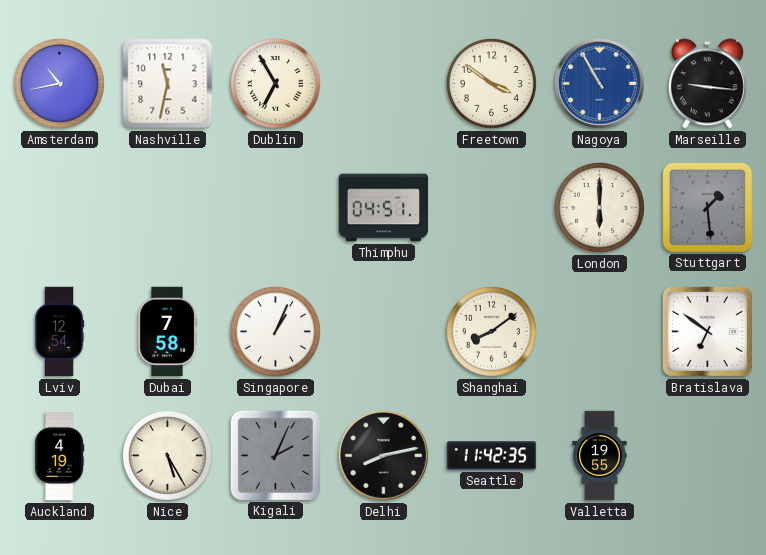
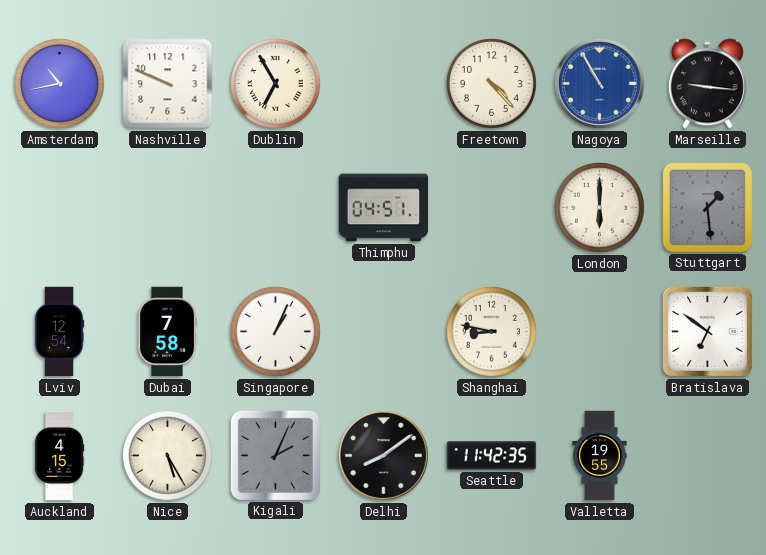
Nashville: 11:32 -> 9:49
Freetown: 3:51 -> 4:23
Shanghai: 8:09 -> 8:47
Auckland: 4:19 -> 4:15
Delhi: 8:13 -> 8:09
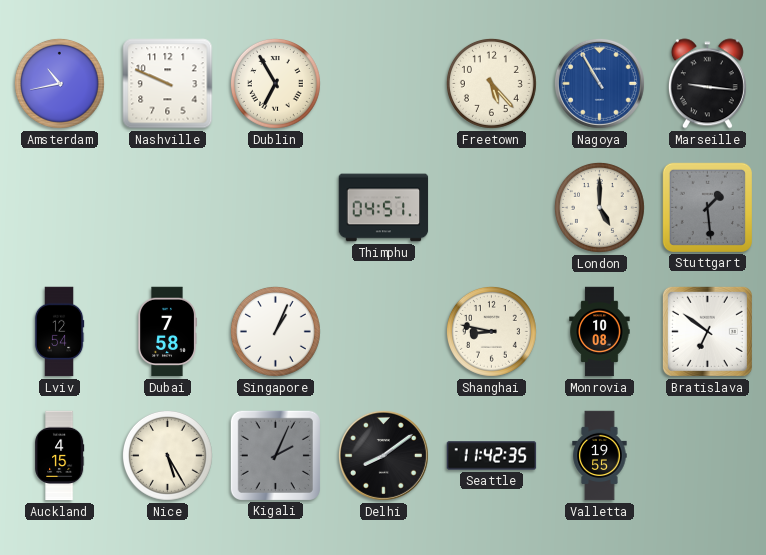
Freetown: 4:23 -> 5:23
London: 6:00 -> 5:00
Monrovia: none -> 10:08
